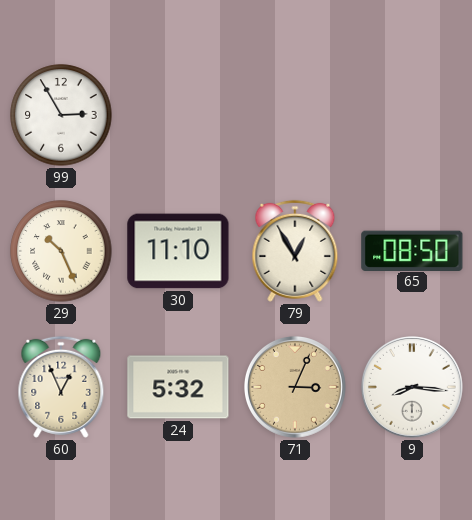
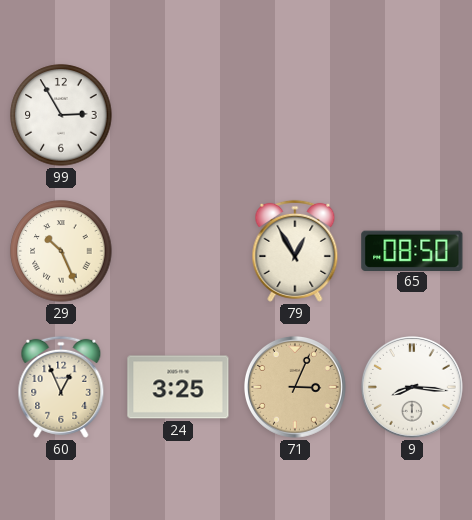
30: 11:10 -> none
24: 5:32 -> 3:25
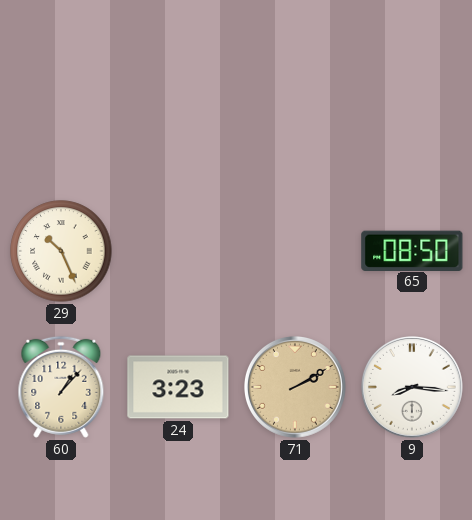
99: 2:55 -> none
79: 12:55 -> none
60: 12:56 -> 1:07
24: 3:25 -> 3:23
71: 3:04 -> 2:10
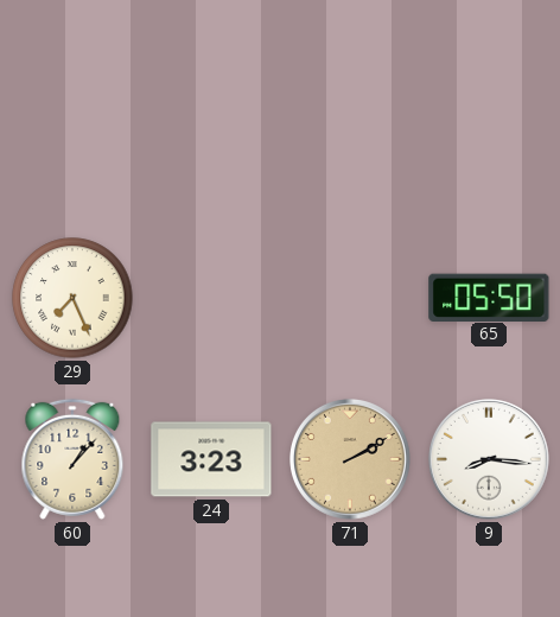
29: 10:26 -> 7:26
65: 08:50 -> 05:50
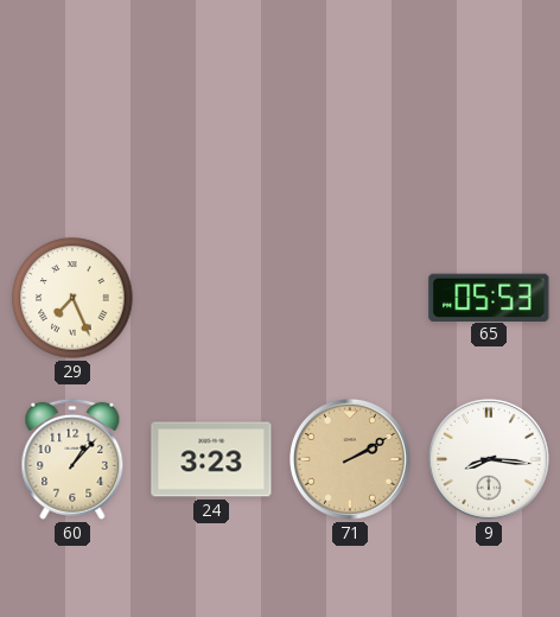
65: 05:50 -> 05:53
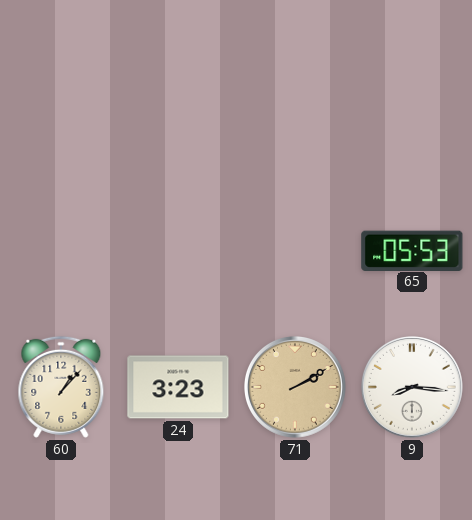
29: 7:26 -> none
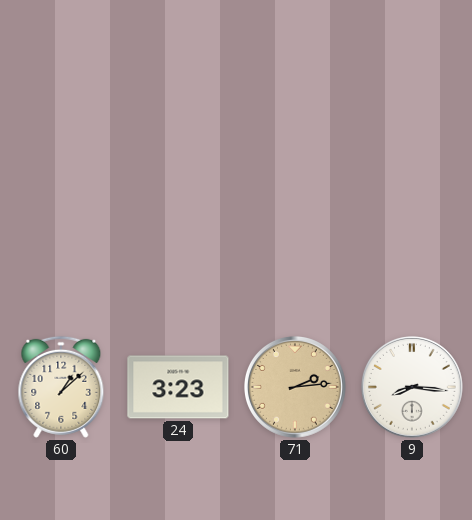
65: 05:53 -> none
60: 1:07 -> 1:08
71: 2:10 -> 2:14
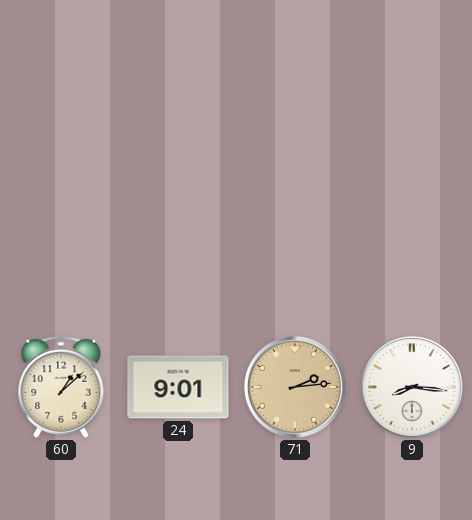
24: 3:23 -> 9:01
